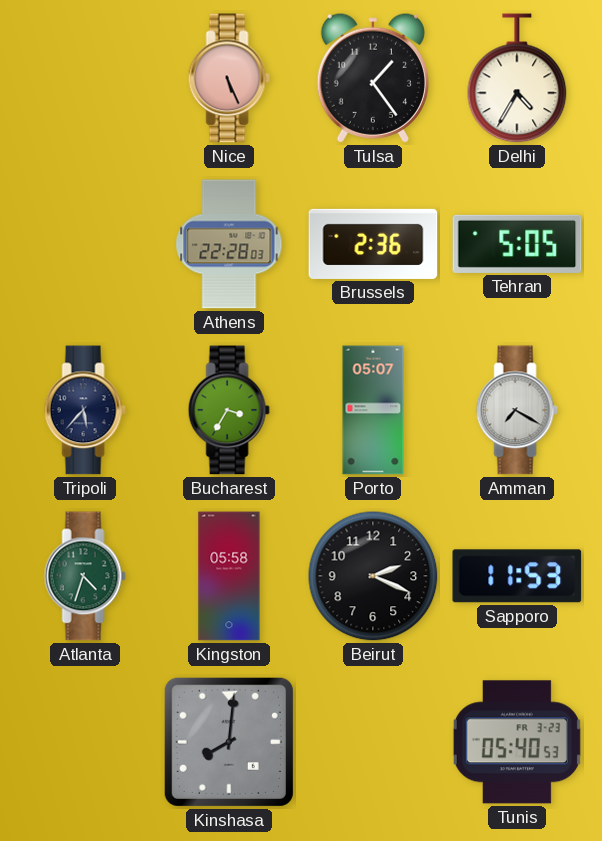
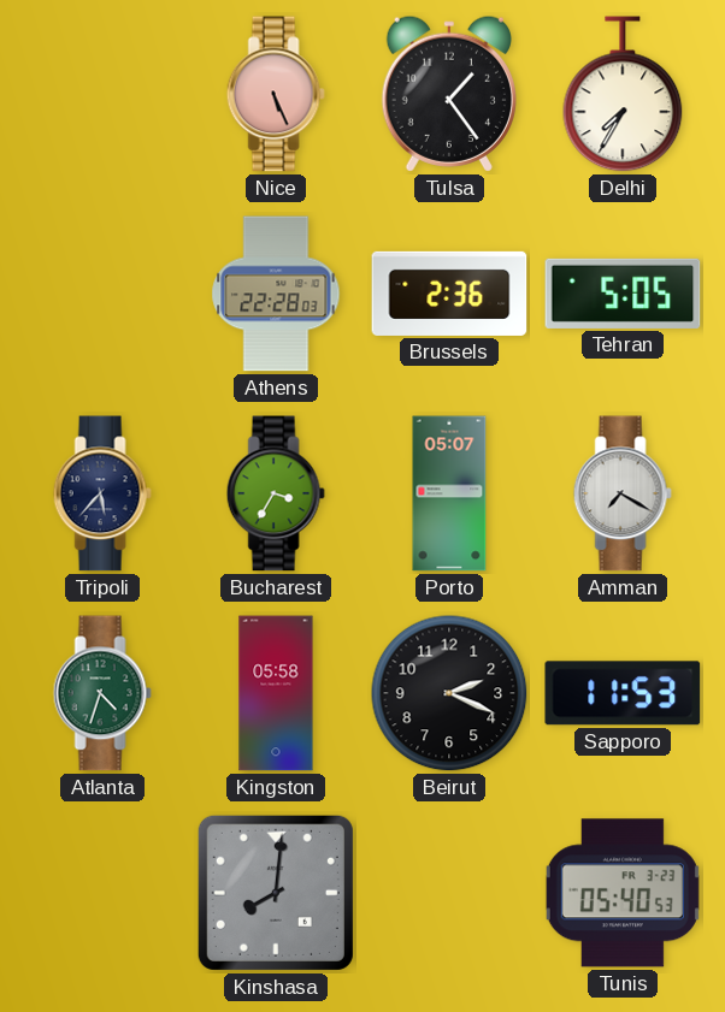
Delhi: 4:35 -> 7:35
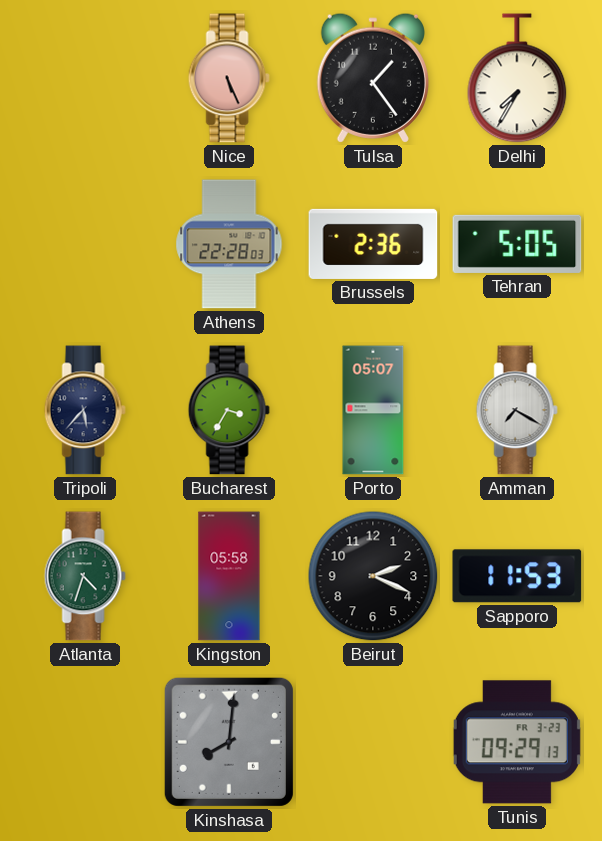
Tunis: 05:40 -> 09:29
